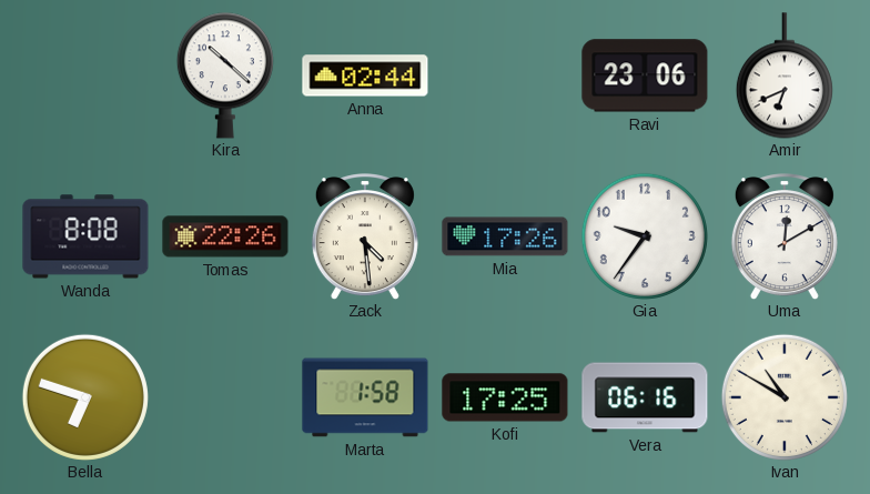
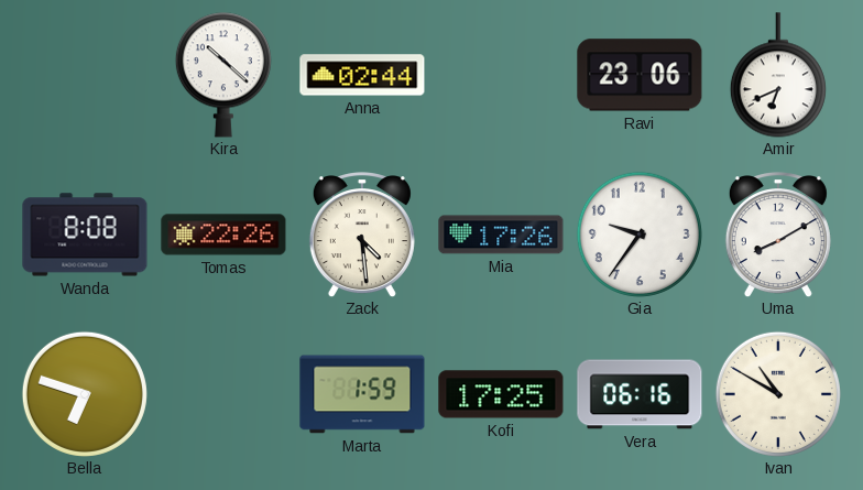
Uma: 12:10 -> 8:10
Marta: 1:58 -> 1:59
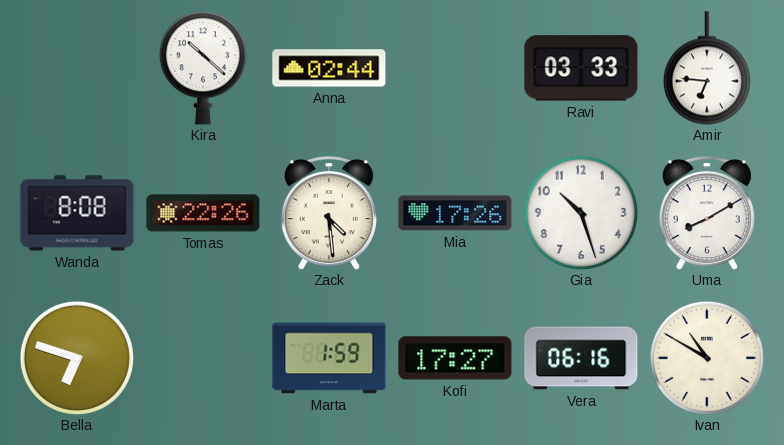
Ravi: 23:06 -> 03:33
Amir: 6:41 -> 6:46
Gia: 9:36 -> 10:27
Kofi: 17:25 -> 17:27
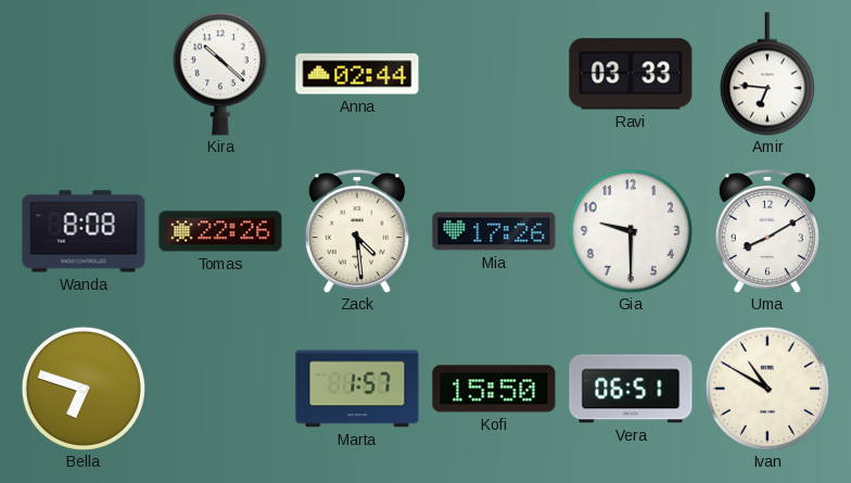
Gia: 10:27 -> 9:30
Marta: 1:59 -> 1:57
Kofi: 17:27 -> 15:50
Vera: 06:16 -> 06:51
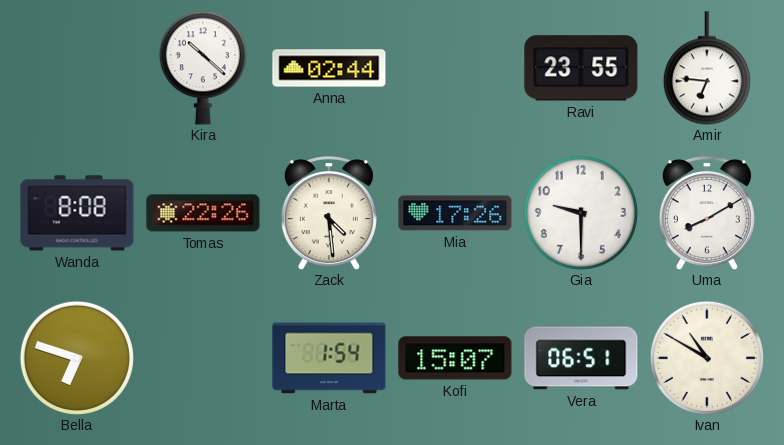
Ravi: 03:33 -> 23:55
Marta: 1:57 -> 1:54
Kofi: 15:50 -> 15:07
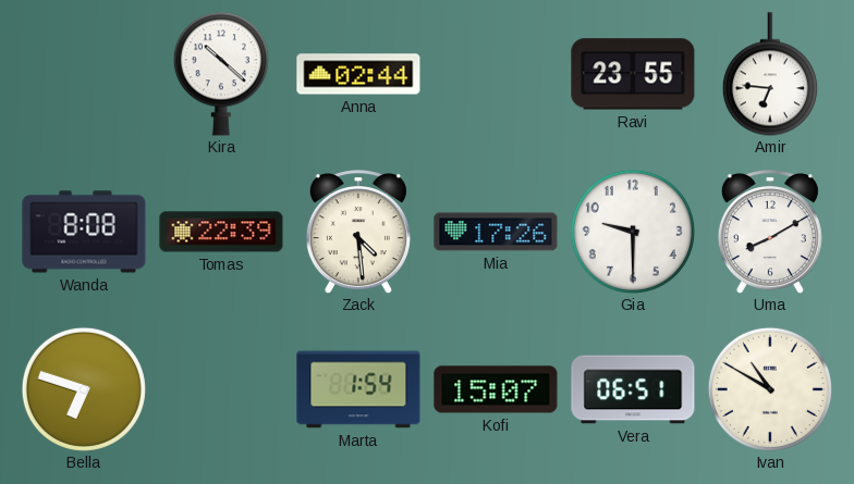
Tomas: 22:26 -> 22:39
